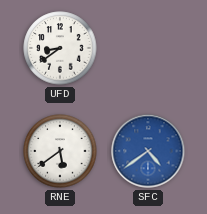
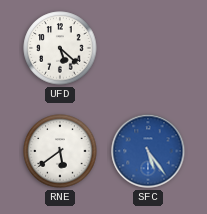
UFD: 8:39 -> 5:22
SFC: 4:39 -> 5:24
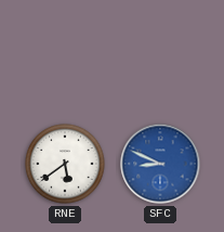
UFD: 5:22 -> none
SFC: 5:24 -> 8:49
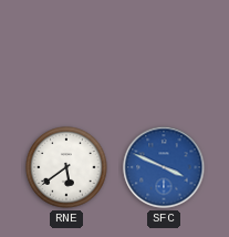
SFC: 8:49 -> 3:49
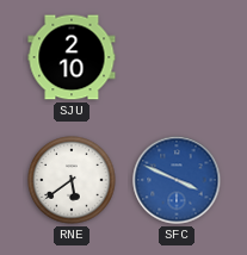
SJU: none -> 2:10
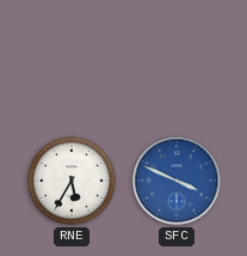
SJU: 2:10 -> none
RNE: 5:39 -> 5:35
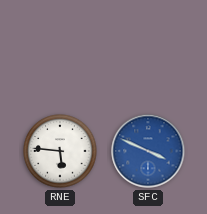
RNE: 5:35 -> 5:46
